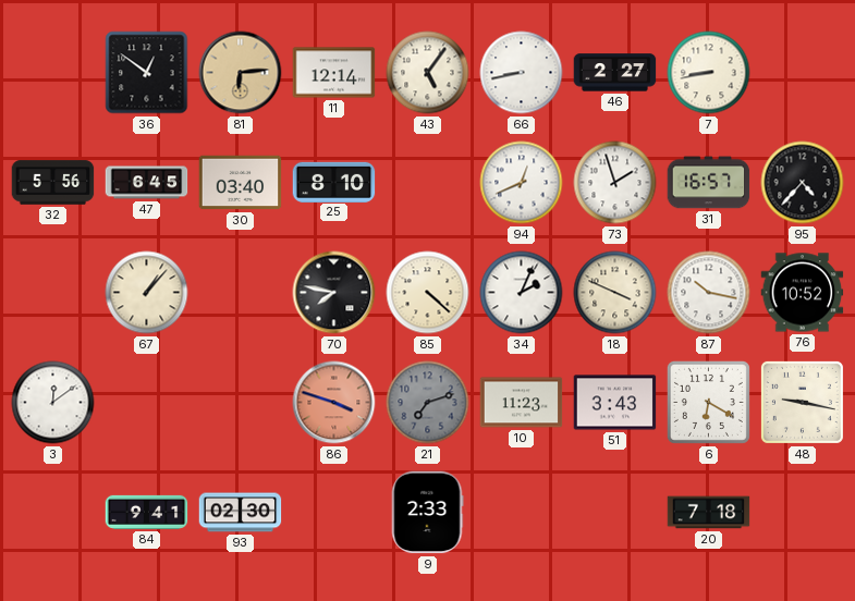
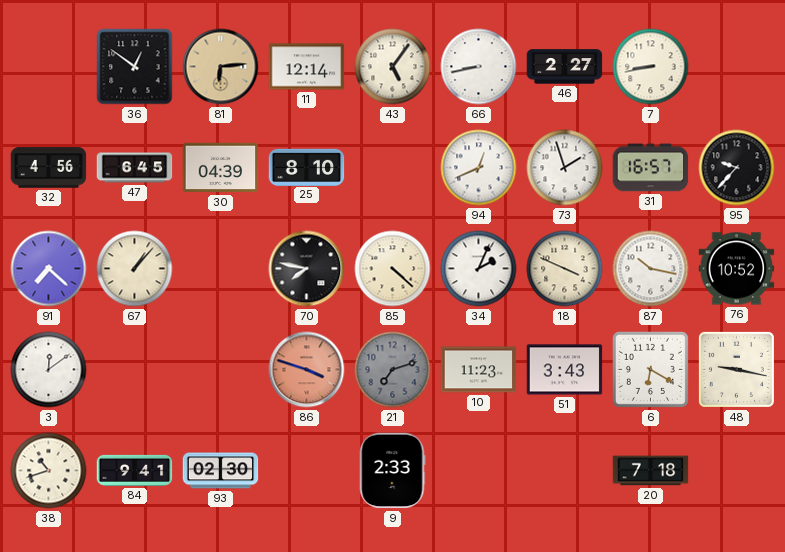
32: 5:56 -> 4:56
30: 03:40 -> 04:39
95: 4:37 -> 9:37
91: none -> 7:22
38: none -> 10:42
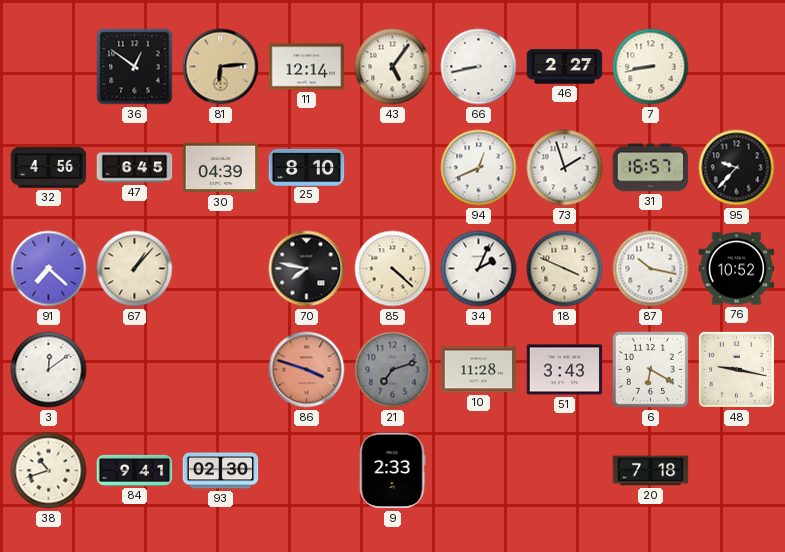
10: 11:23 -> 11:28
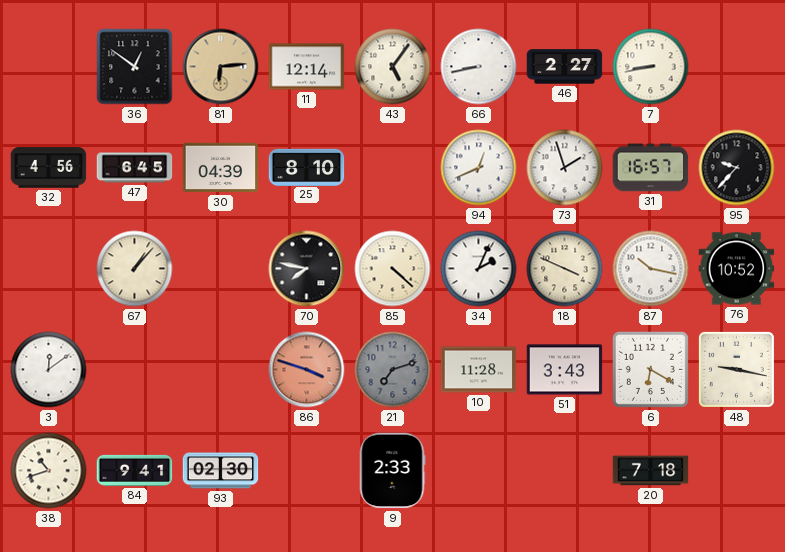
91: 7:22 -> none
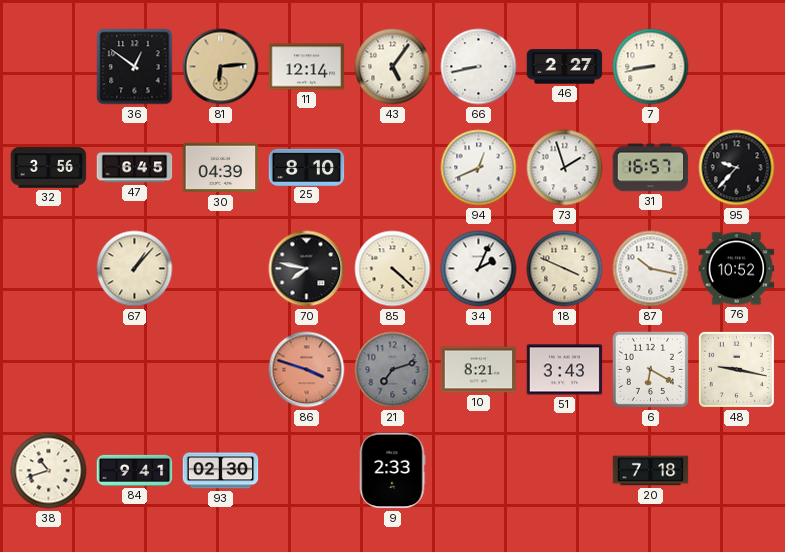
32: 4:56 -> 3:56
3: 12:09 -> none
10: 11:28 -> 8:21
